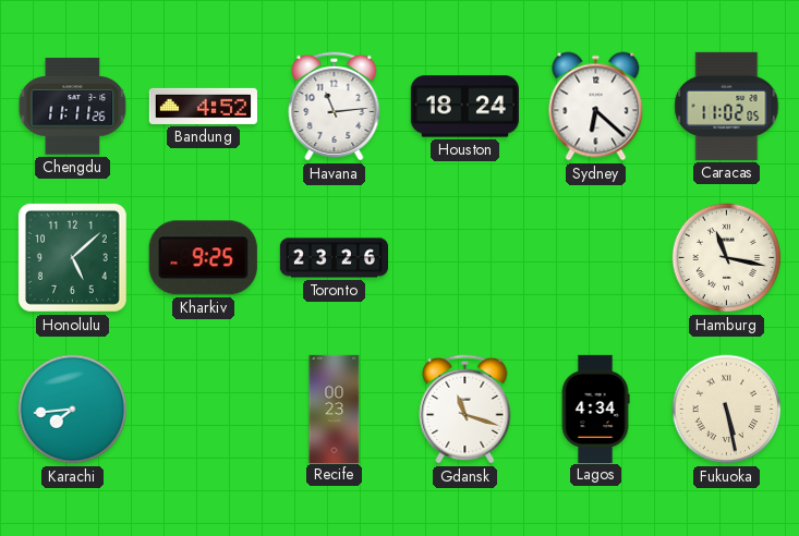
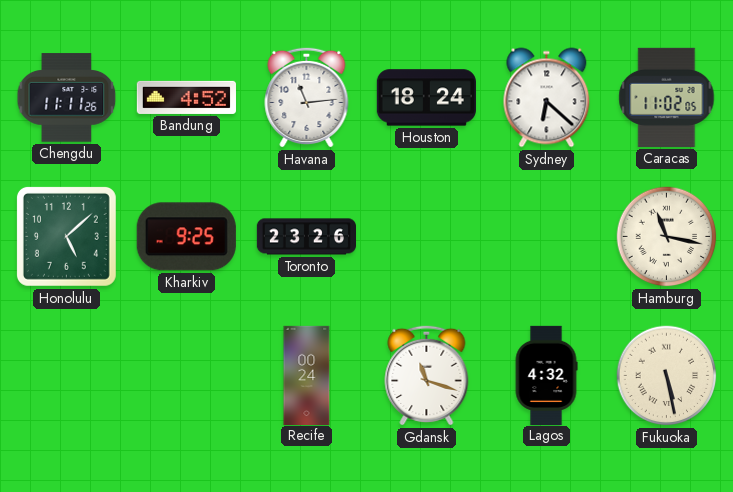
Karachi: 7:44 -> none
Recife: 00:23 -> 00:24
Lagos: 4:34 -> 4:32
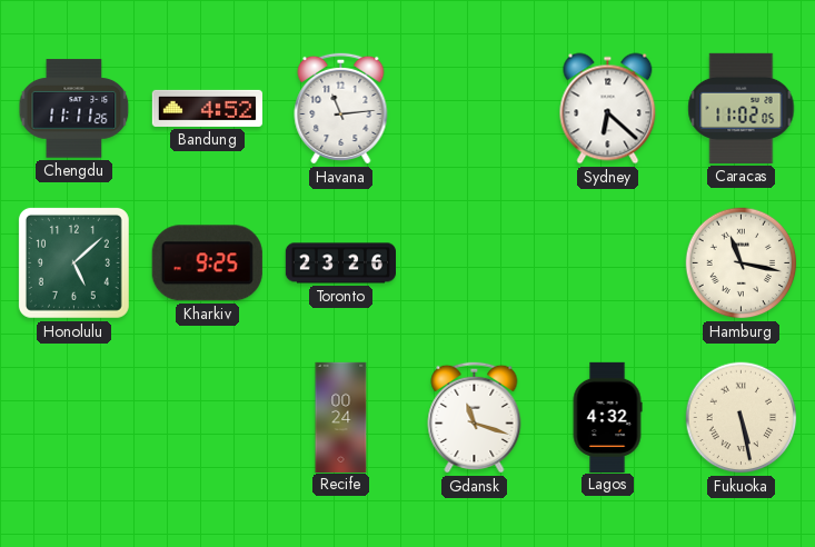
Houston: 18:24 -> none
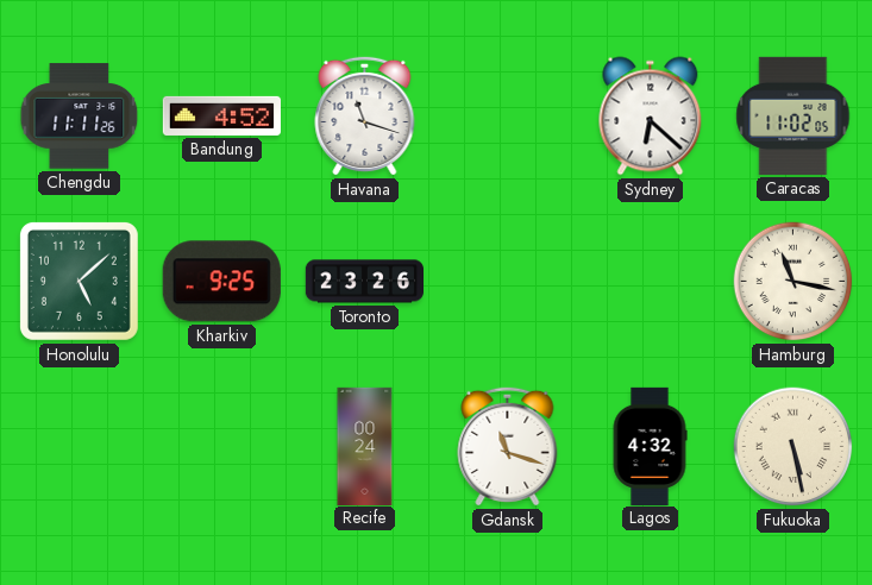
Havana: 11:14 -> 11:18
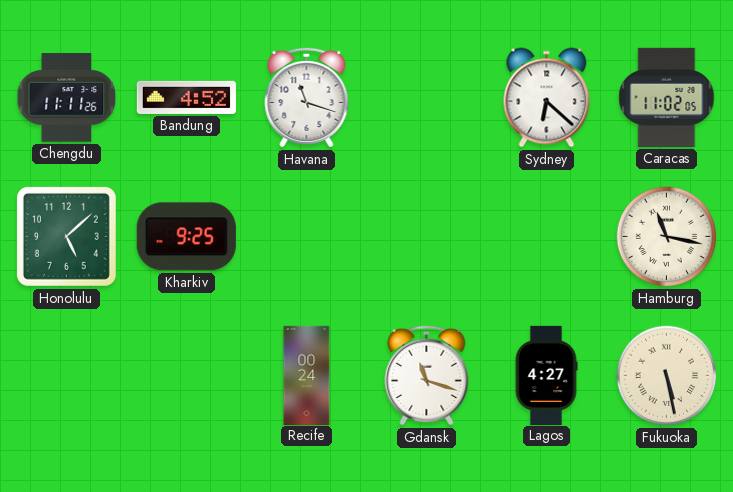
Toronto: 23:26 -> none
Lagos: 4:32 -> 4:27
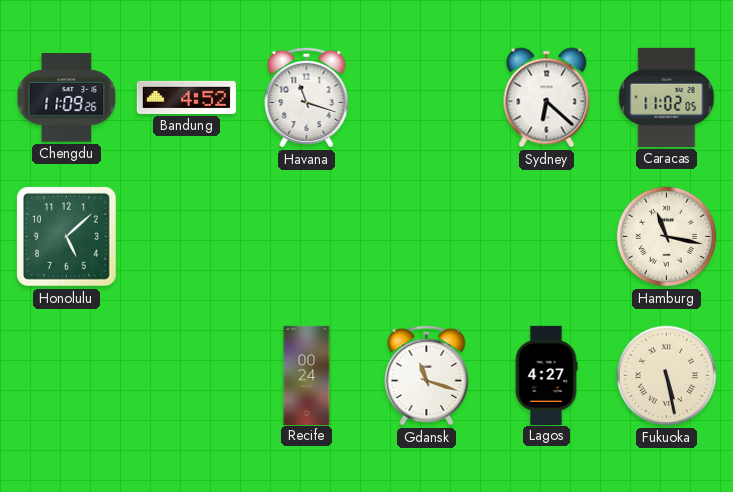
Chengdu: 11:11 -> 11:09
Kharkiv: 9:25 -> none
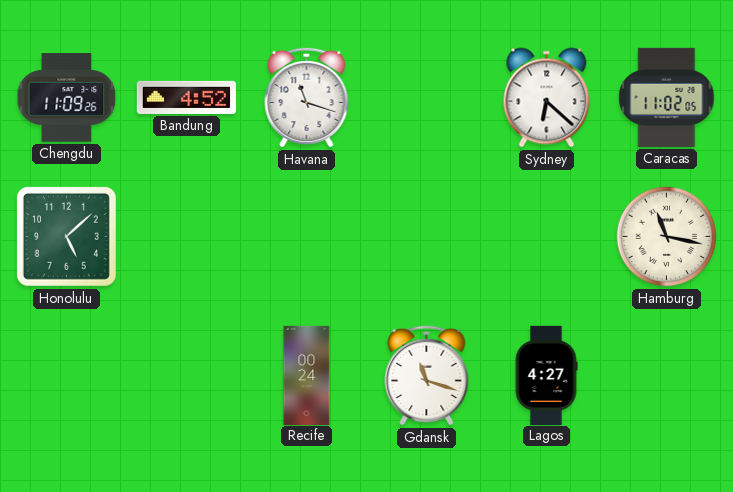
Fukuoka: 5:28 -> none
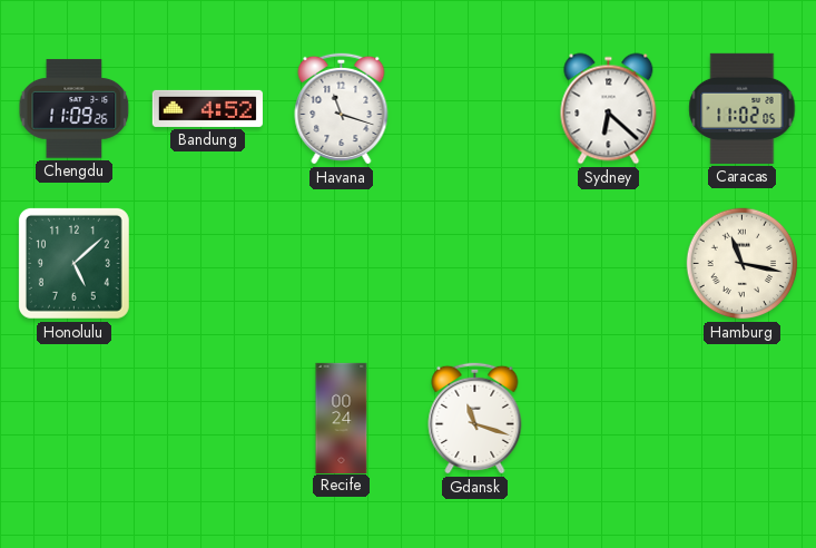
Lagos: 4:27 -> none
